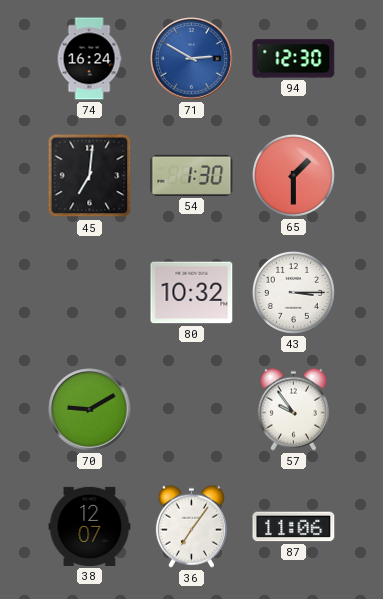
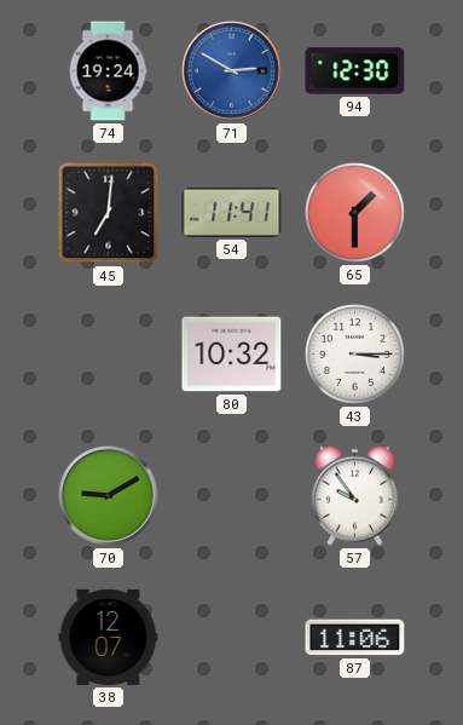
74: 16:24 -> 19:24
54: 1:30 -> 11:41
36: 7:06 -> none
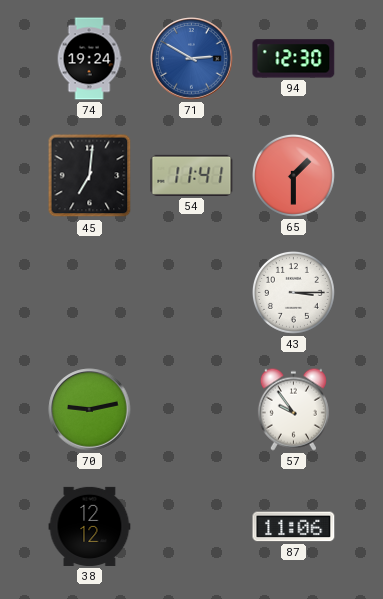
80: 10:32 -> none
70: 9:10 -> 9:13
38: 12:07 -> 12:12
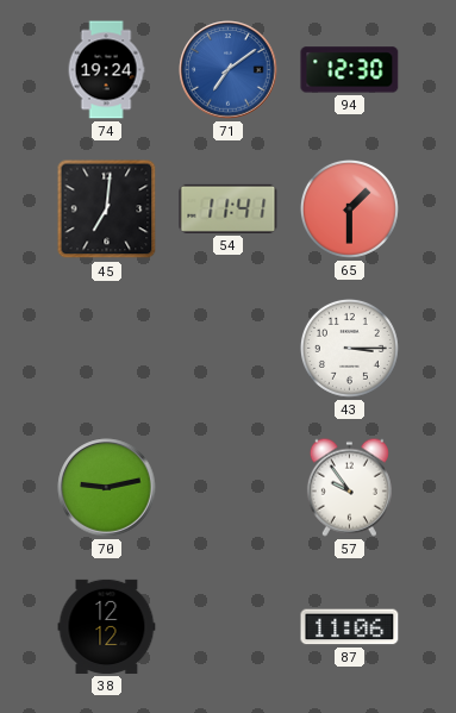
71: 2:50 -> 7:09
